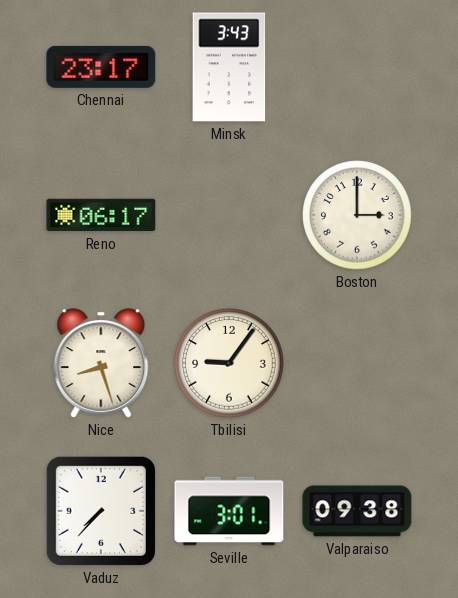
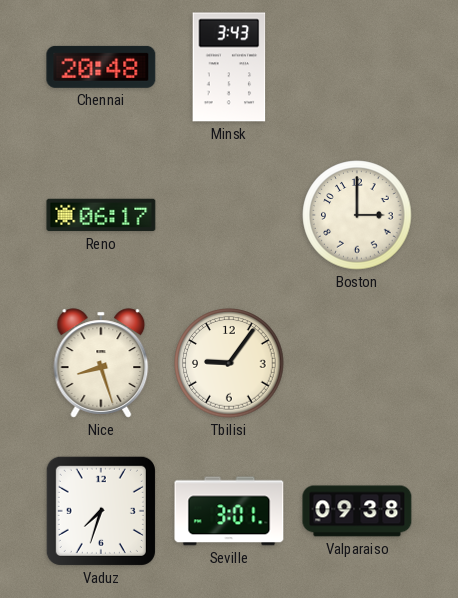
Chennai: 23:17 -> 20:48
Vaduz: 7:37 -> 7:33
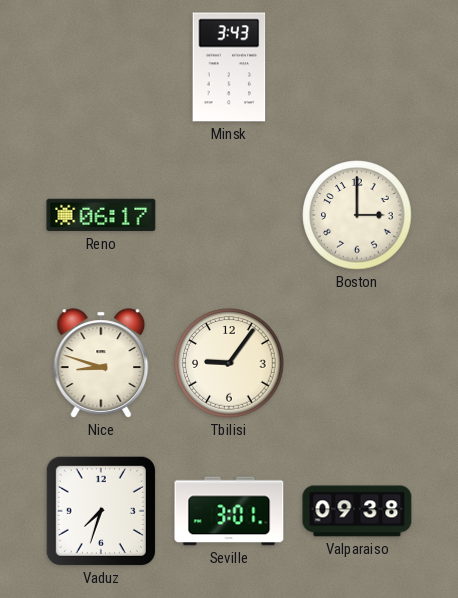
Chennai: 20:48 -> none
Nice: 8:27 -> 8:48
